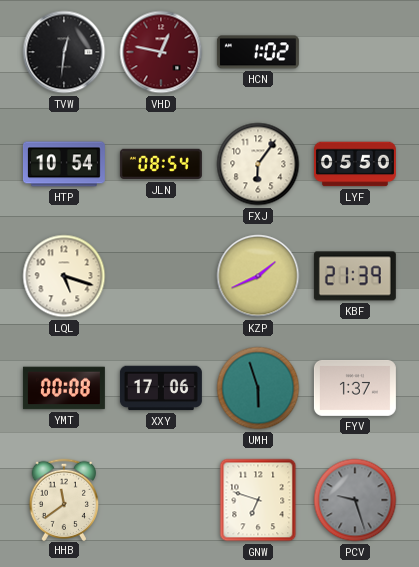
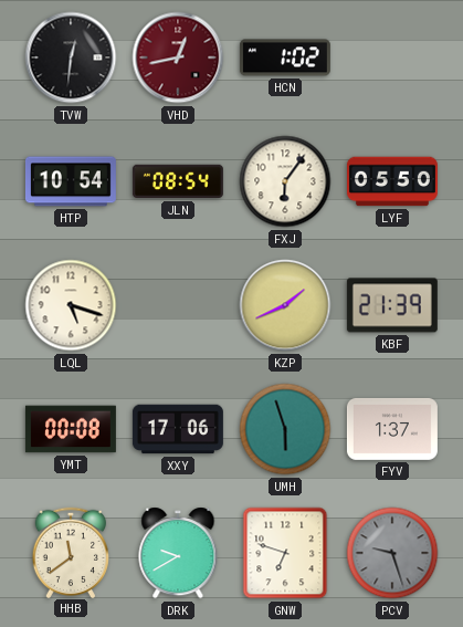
VHD: 12:47 -> 12:43
DRK: none -> 9:40
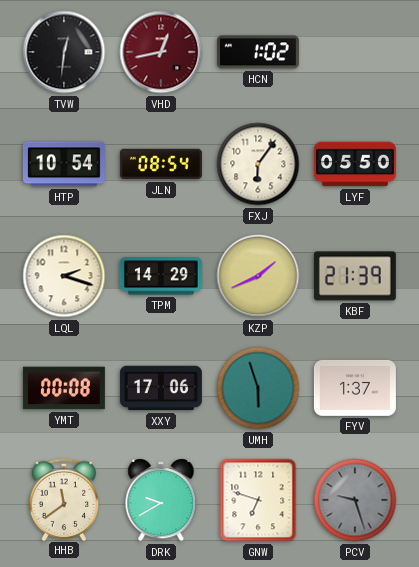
LQL: 5:18 -> 2:18
TPM: none -> 14:29
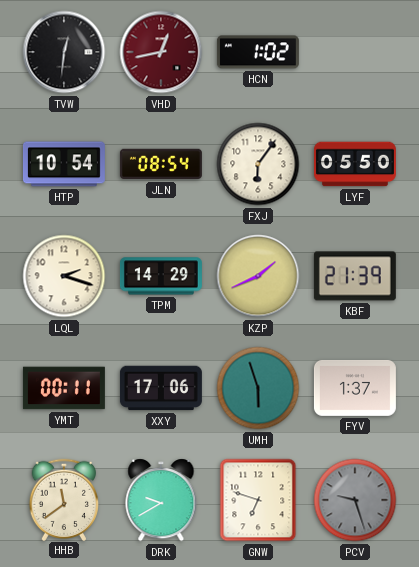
YMT: 00:08 -> 00:11
